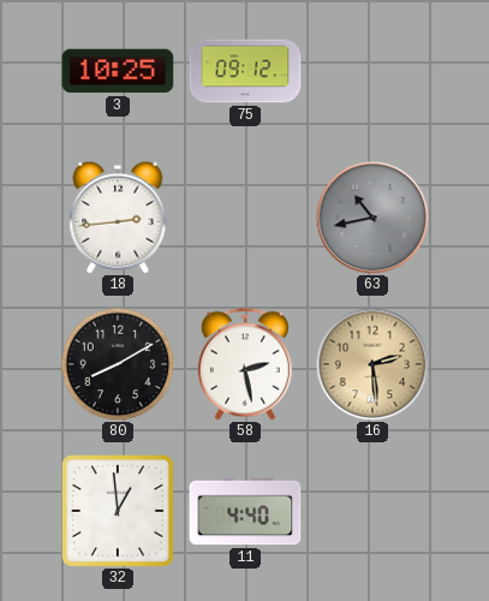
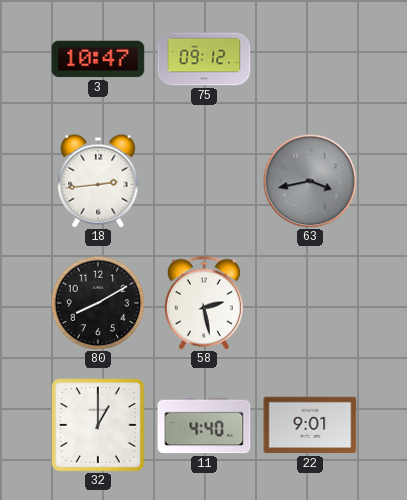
3: 10:25 -> 10:47
63: 10:43 -> 3:43
16: 2:29 -> none
32: 12:59 -> 1:00
22: none -> 9:01
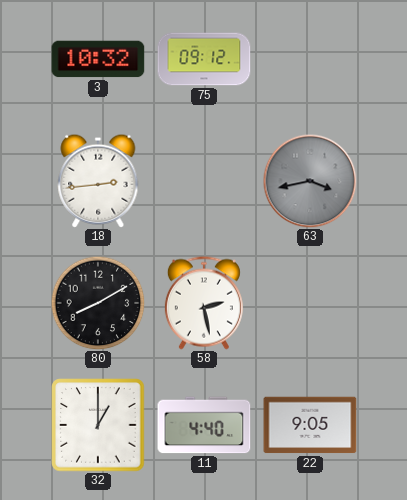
3: 10:47 -> 10:32
22: 9:01 -> 9:05
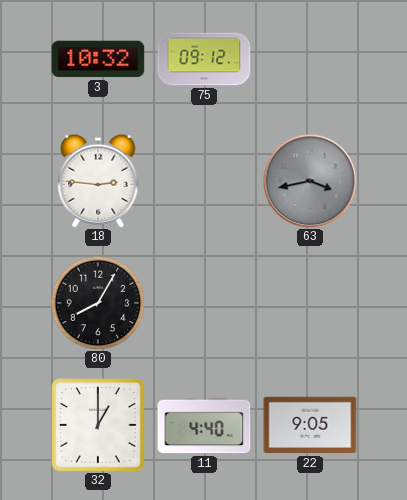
18: 2:44 -> 2:46
80: 8:10 -> 8:05
58: 2:28 -> none
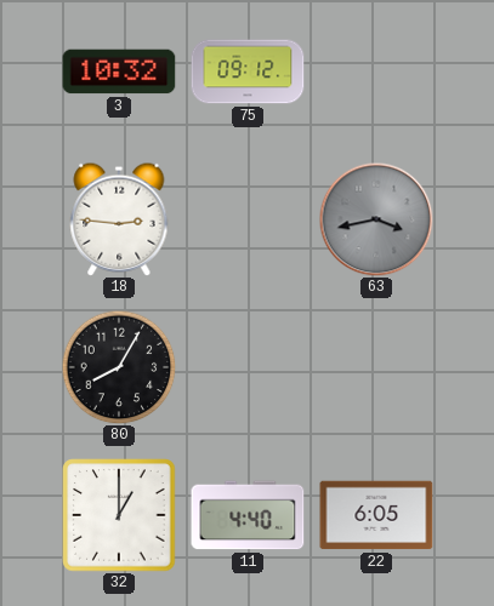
22: 9:05 -> 6:05
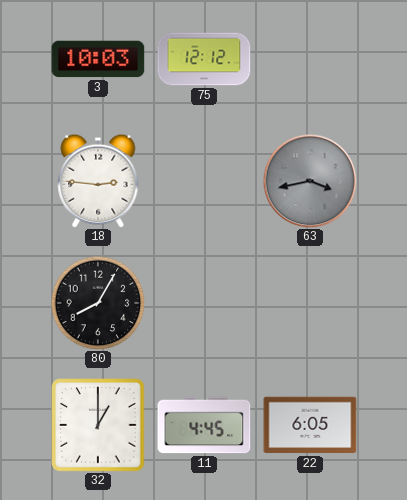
3: 10:32 -> 10:03
75: 09:12 -> 12:12
11: 4:40 -> 4:45
